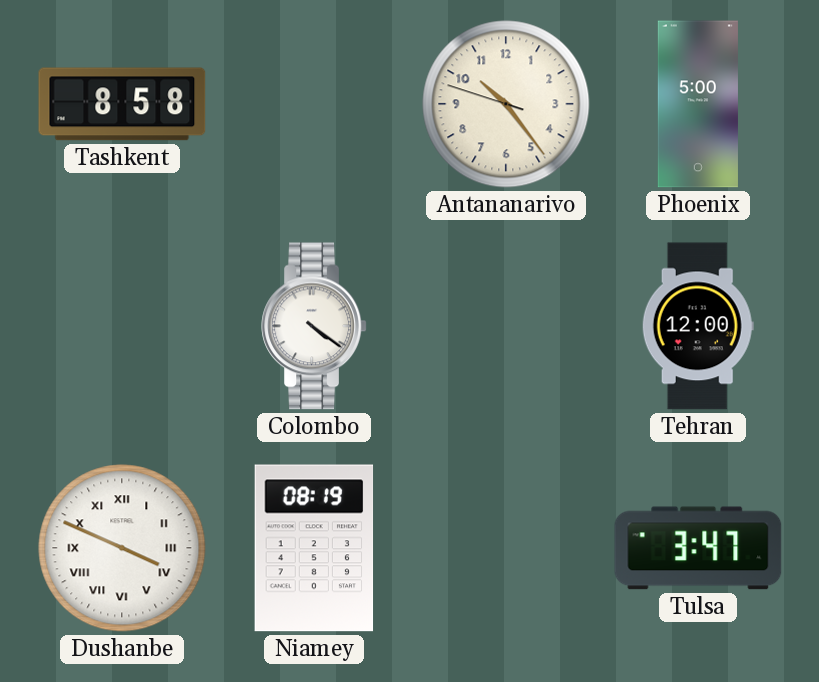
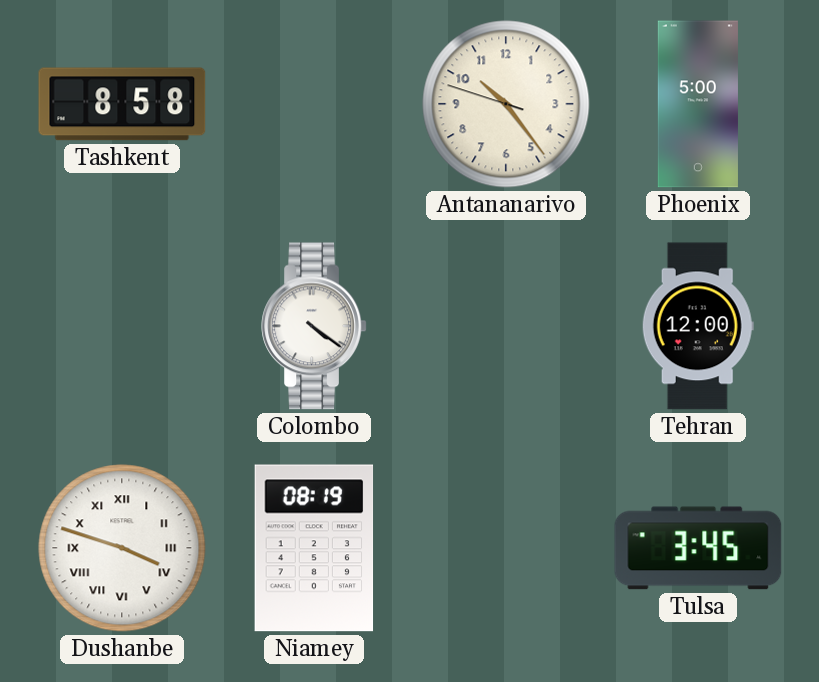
Dushanbe: 3:49 -> 3:48
Tulsa: 3:47 -> 3:45
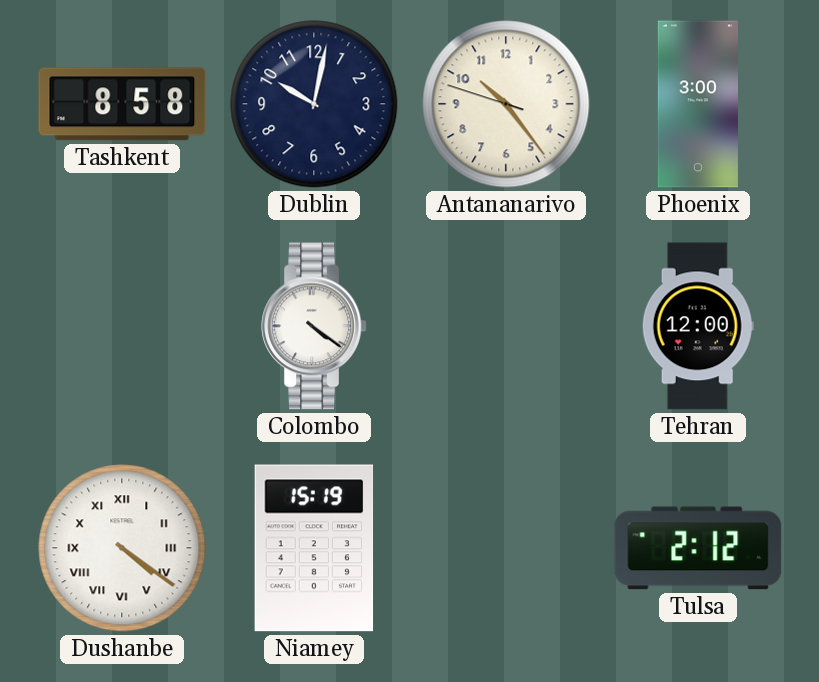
Dublin: none -> 10:02
Phoenix: 5:00 -> 3:00
Dushanbe: 3:48 -> 4:21
Niamey: 08:19 -> 15:19
Tulsa: 3:45 -> 2:12
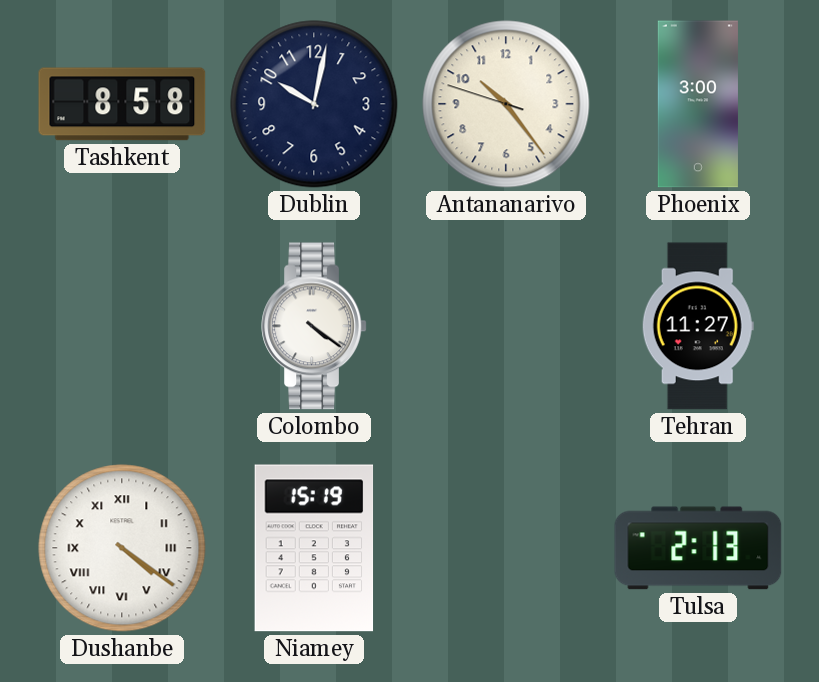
Tehran: 12:00 -> 11:27
Tulsa: 2:12 -> 2:13
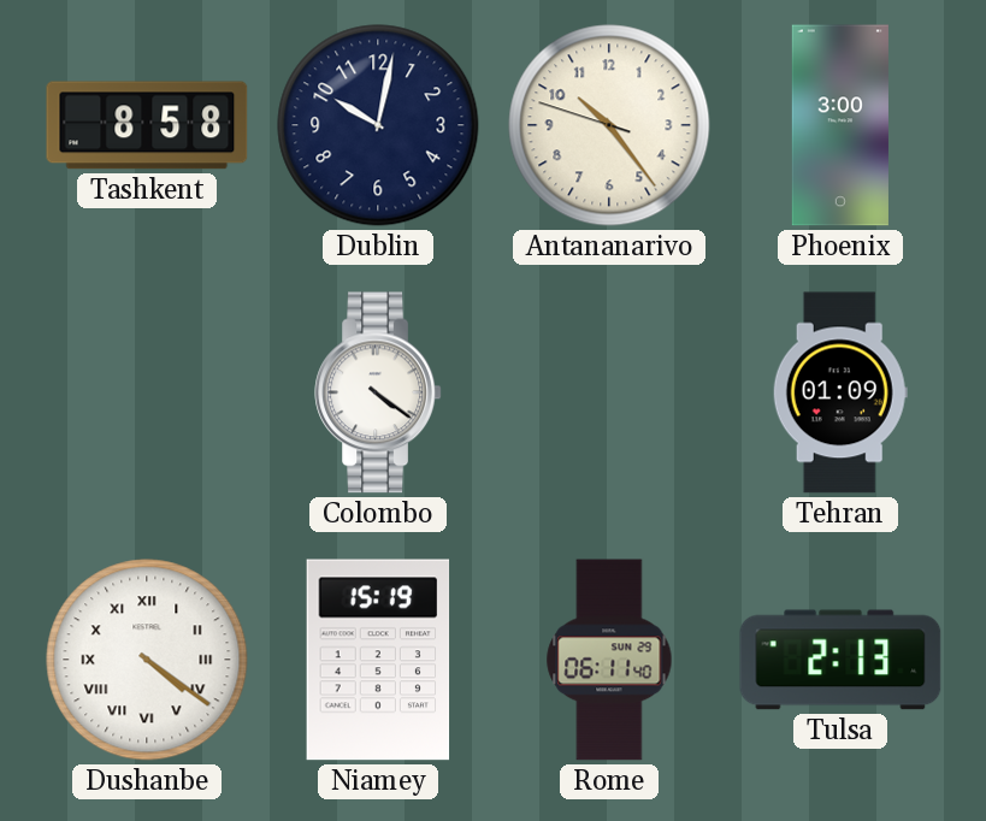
Tehran: 11:27 -> 01:09
Rome: none -> 06:11
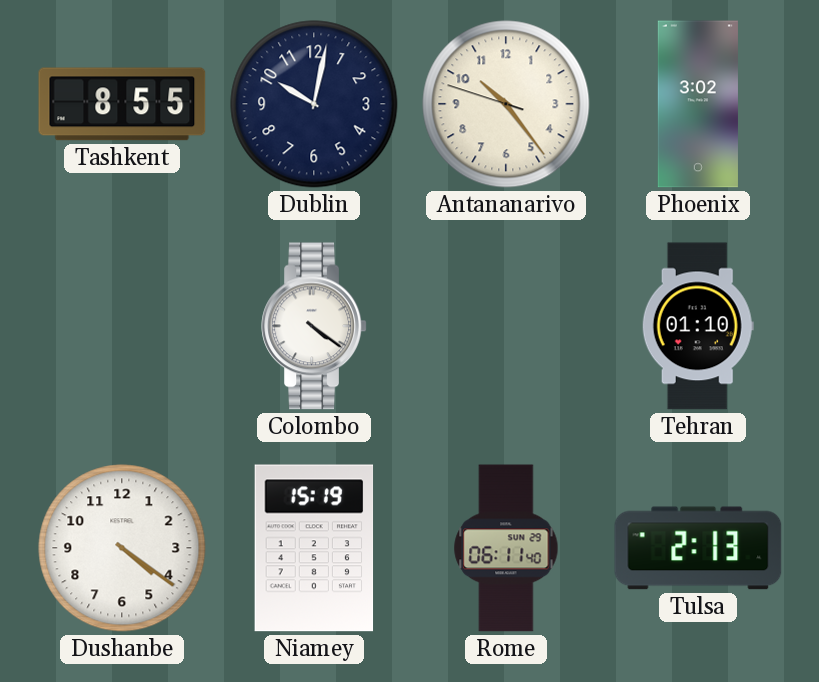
Tashkent: 8:58 -> 8:55
Phoenix: 3:00 -> 3:02
Tehran: 01:09 -> 01:10
Dushanbe numerals: Roman -> Arabic
